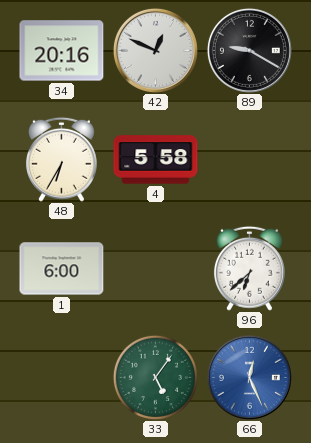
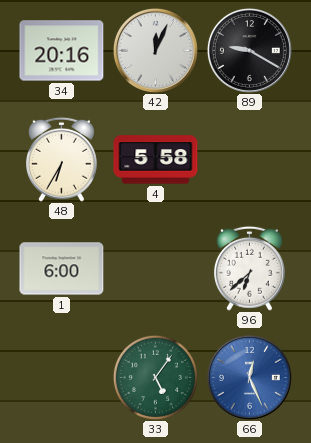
42: 12:49 -> 12:04
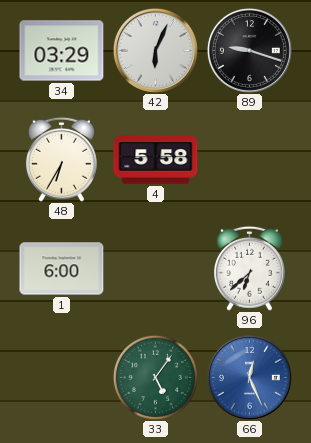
34: 20:16 -> 03:29
42: 12:04 -> 6:04
89: 9:20 -> 9:18
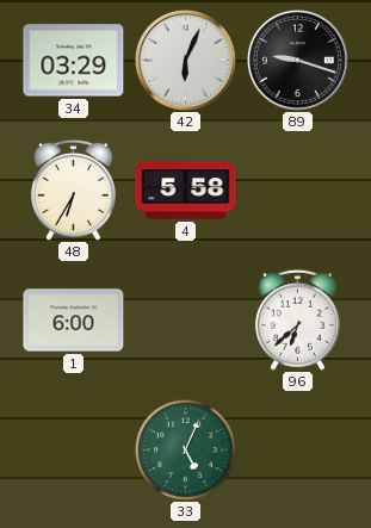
33: 5:06 -> 5:04
66: 12:26 -> none
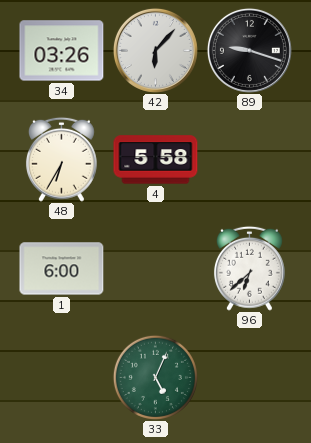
34: 03:29 -> 03:26
42: 6:04 -> 6:07
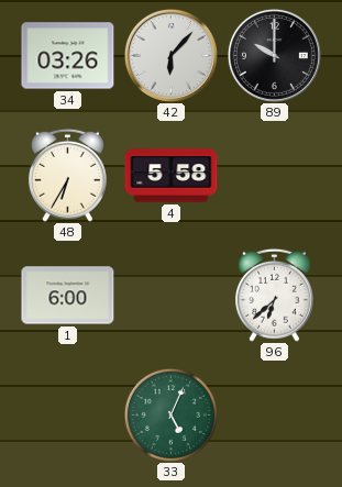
89: 9:18 -> 10:00
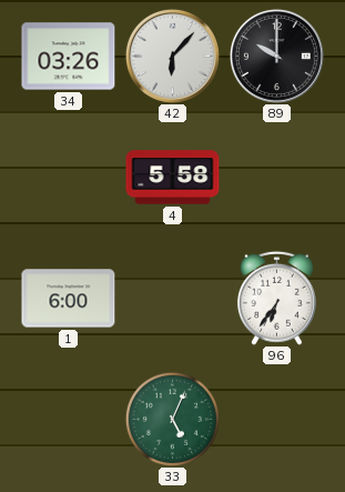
48: 6:35 -> none
96: 6:38 -> 6:36
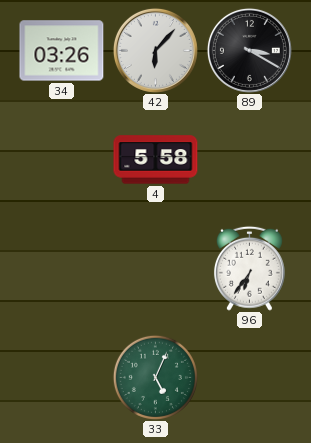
89: 10:00 -> 3:20
1: 6:00 -> none
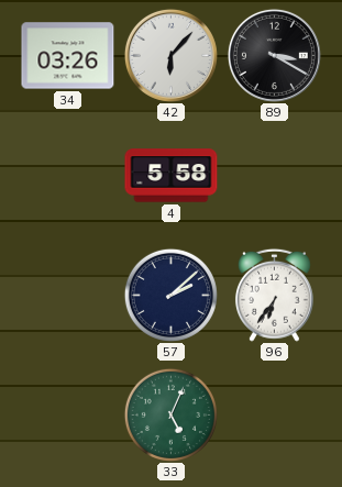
57: none -> 2:08
